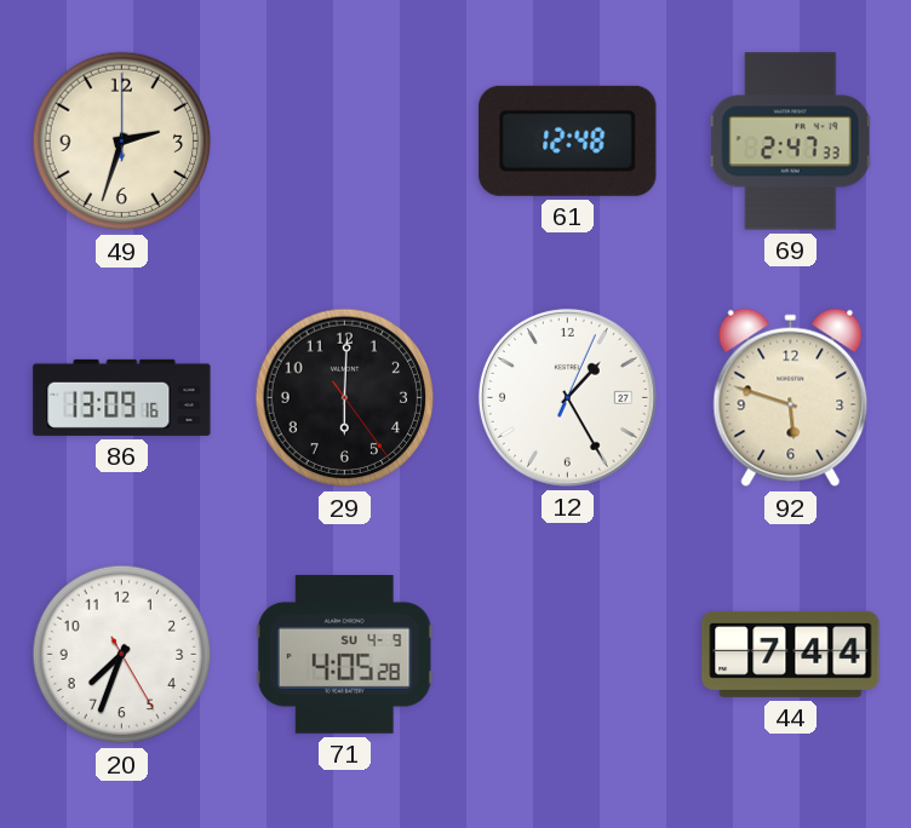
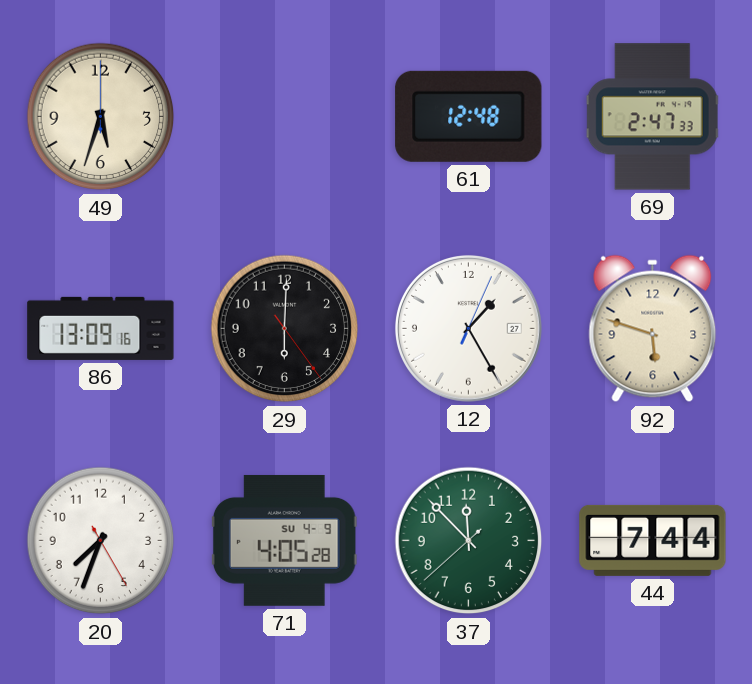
49: 2:33 -> 5:33
37: none -> 11:52
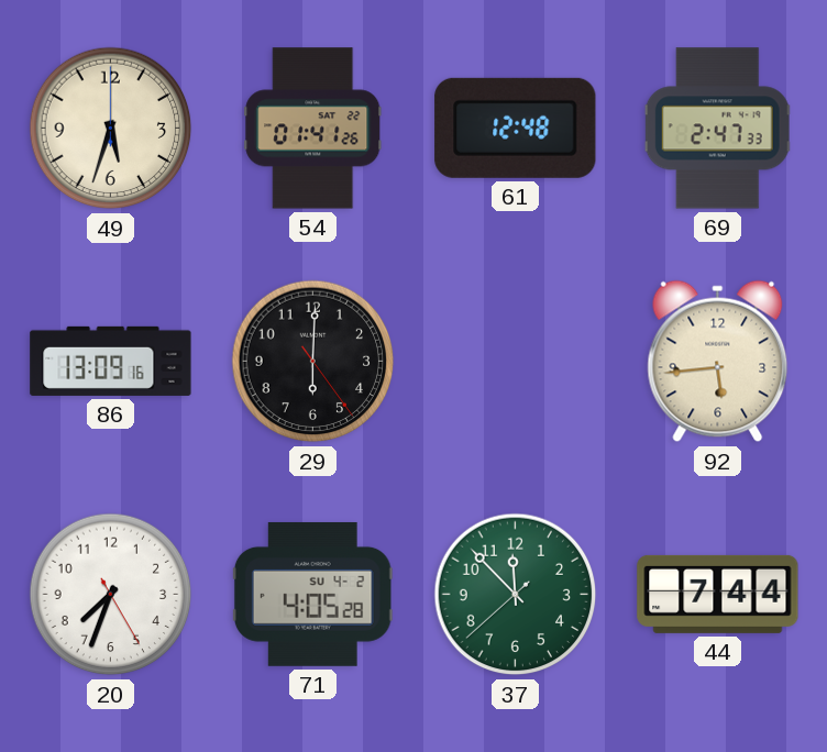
54: none -> 01:41
12: 1:25 -> none
92: 5:48 -> 5:44
71 date: SU 4-9 -> SU 4-2
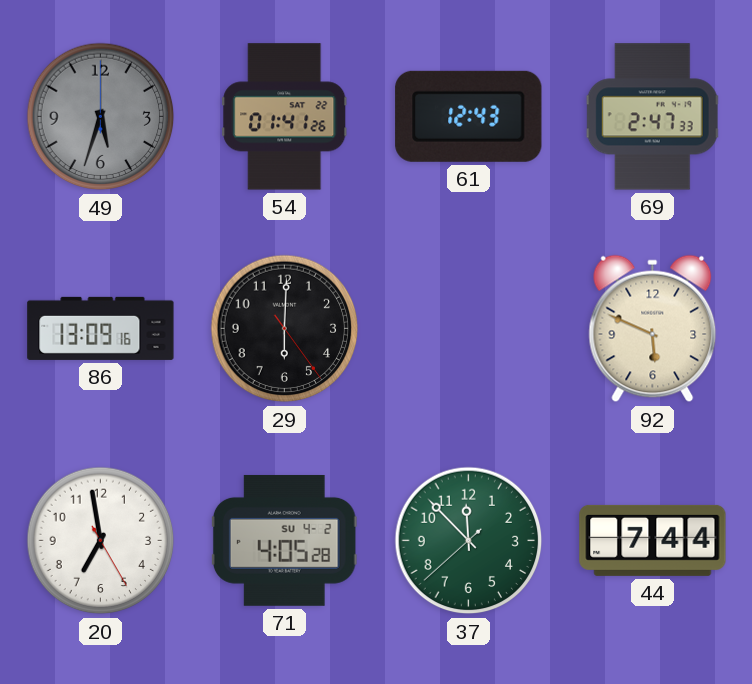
49 dial: cream -> grey
61: 12:48 -> 12:43
92: 5:44 -> 5:49
20: 7:33 -> 6:58
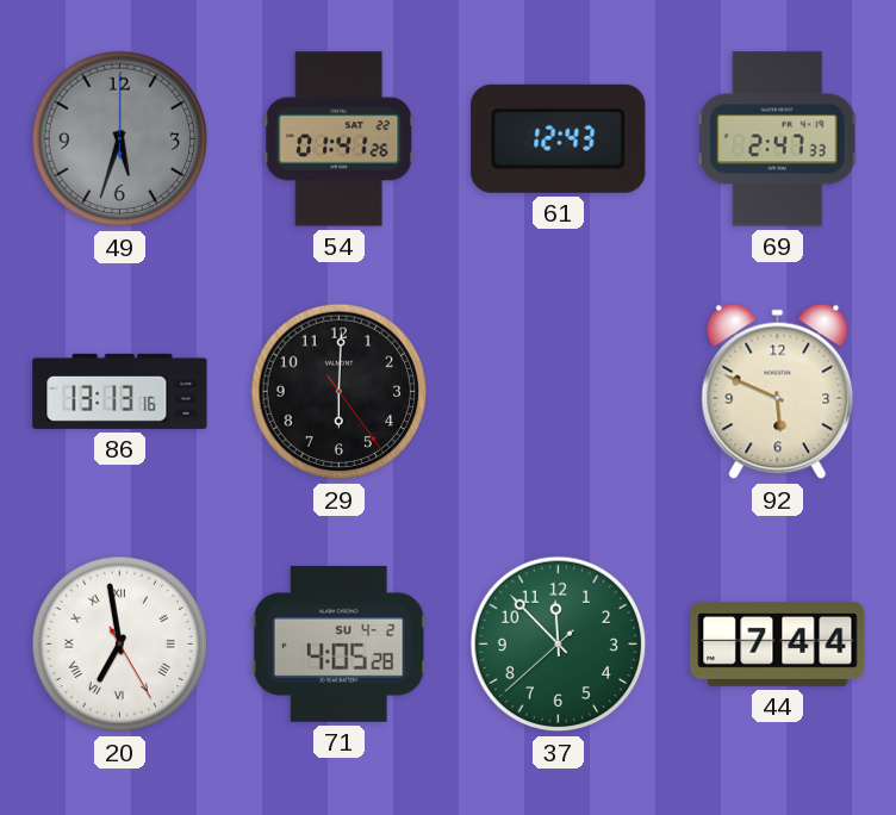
86: 13:09 -> 13:13
20 numerals: Arabic -> Roman
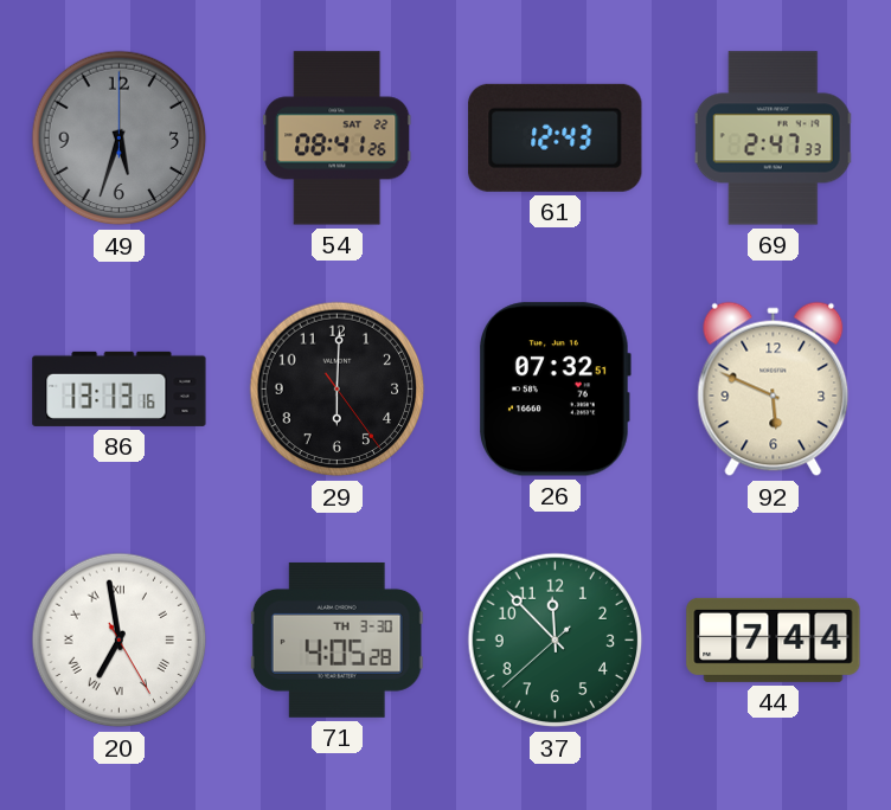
54: 01:41 -> 08:41
26: none -> 07:32
71 date: SU 4-2 -> TH 3-30
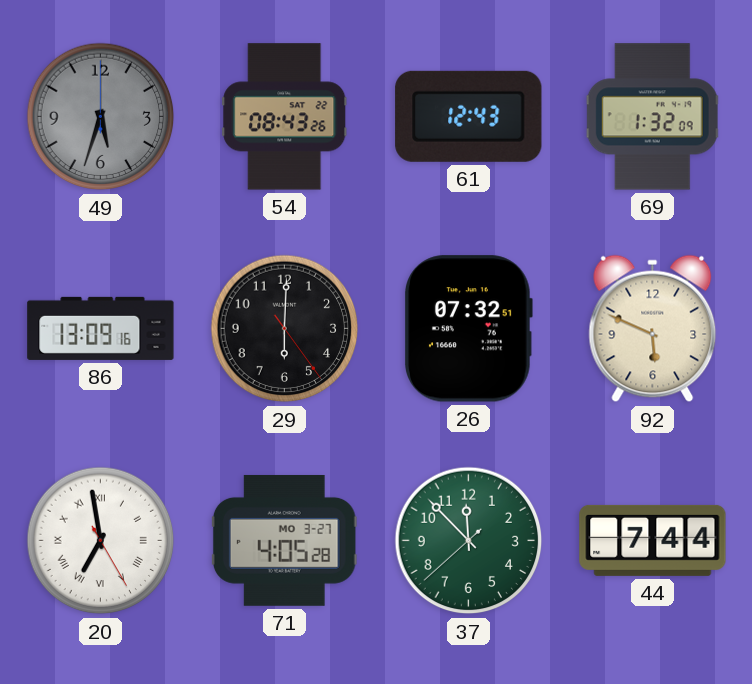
54: 08:41 -> 08:43
69: 2:47 -> 1:32
86: 13:13 -> 13:09
71 date: TH 3-30 -> MO 3-27
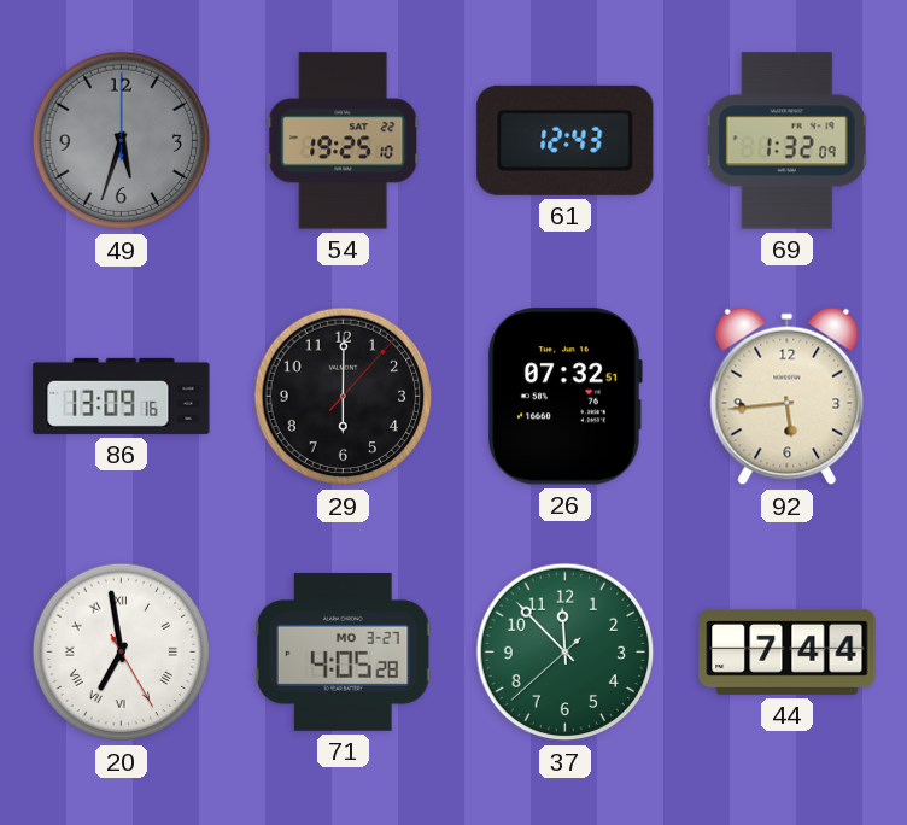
54: 08:43 -> 19:25
29: 6:00:24 -> 6:00:07
92: 5:49 -> 5:44
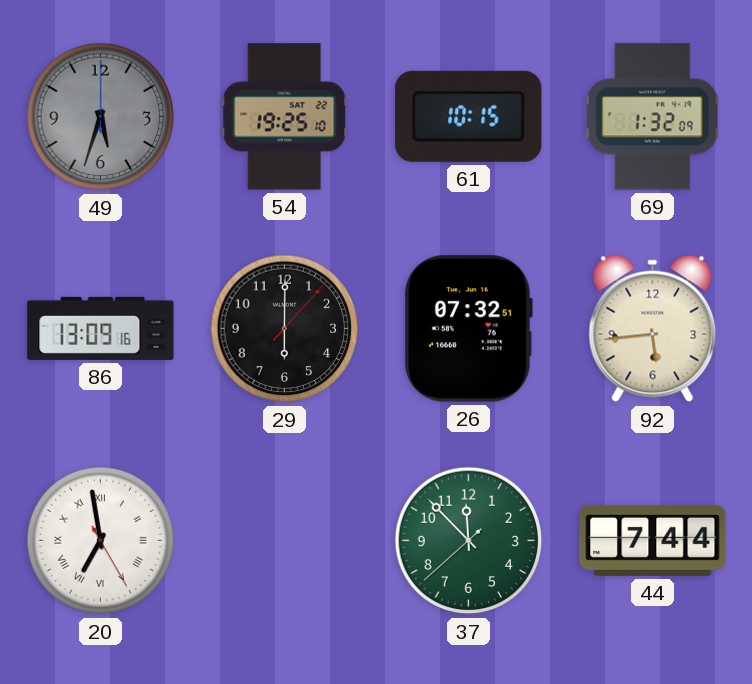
61: 12:43 -> 10:15
71: 4:05 -> none
